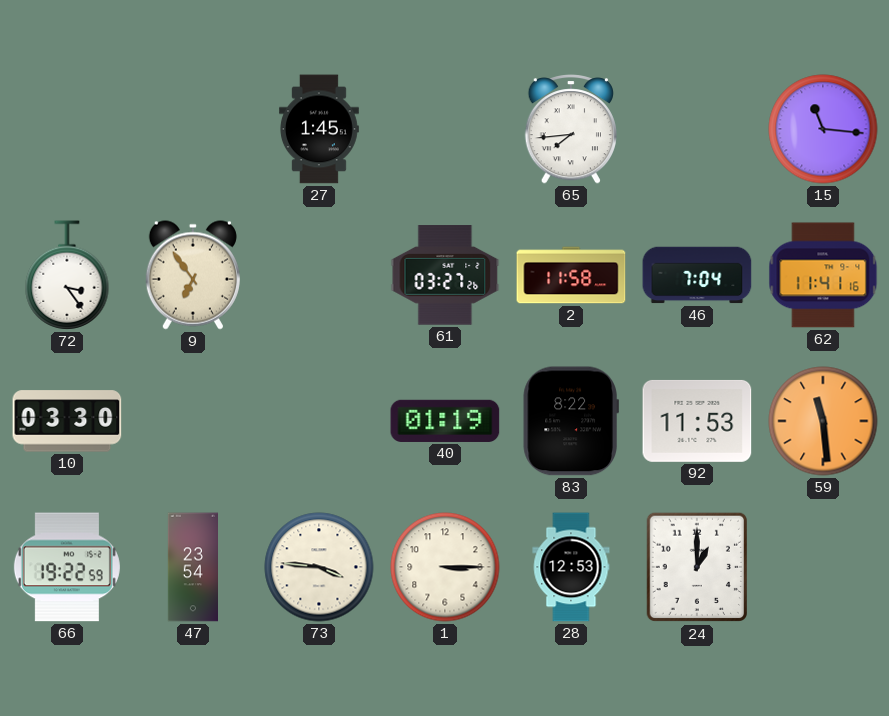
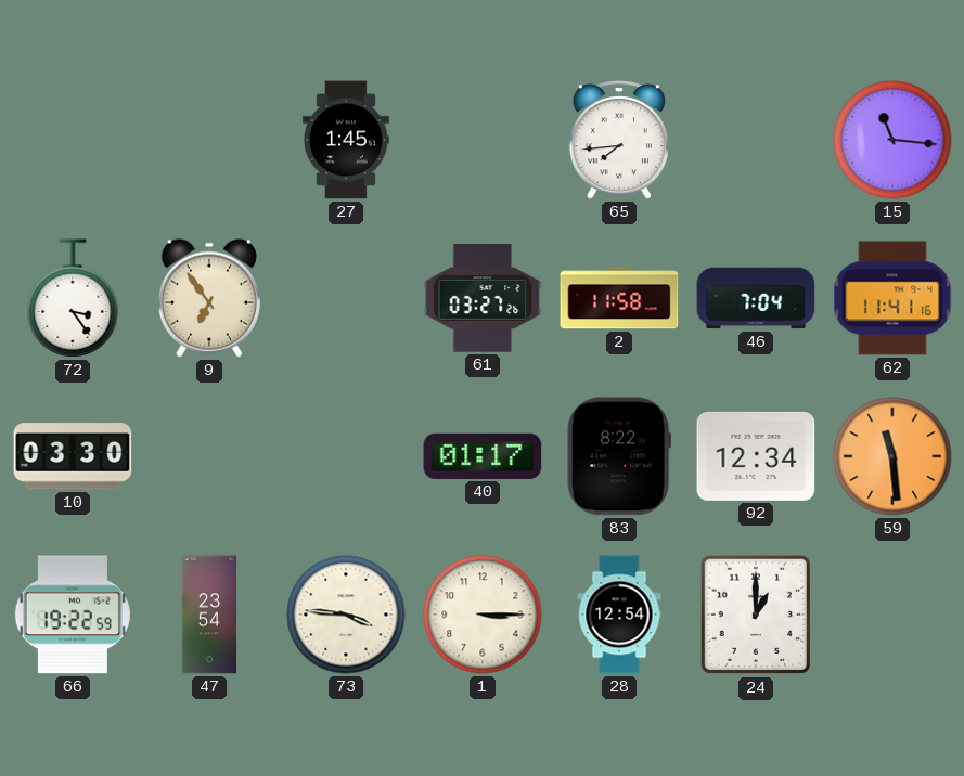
40: 01:19 -> 01:17
92: 11:53 -> 12:34
28: 12:53 -> 12:54
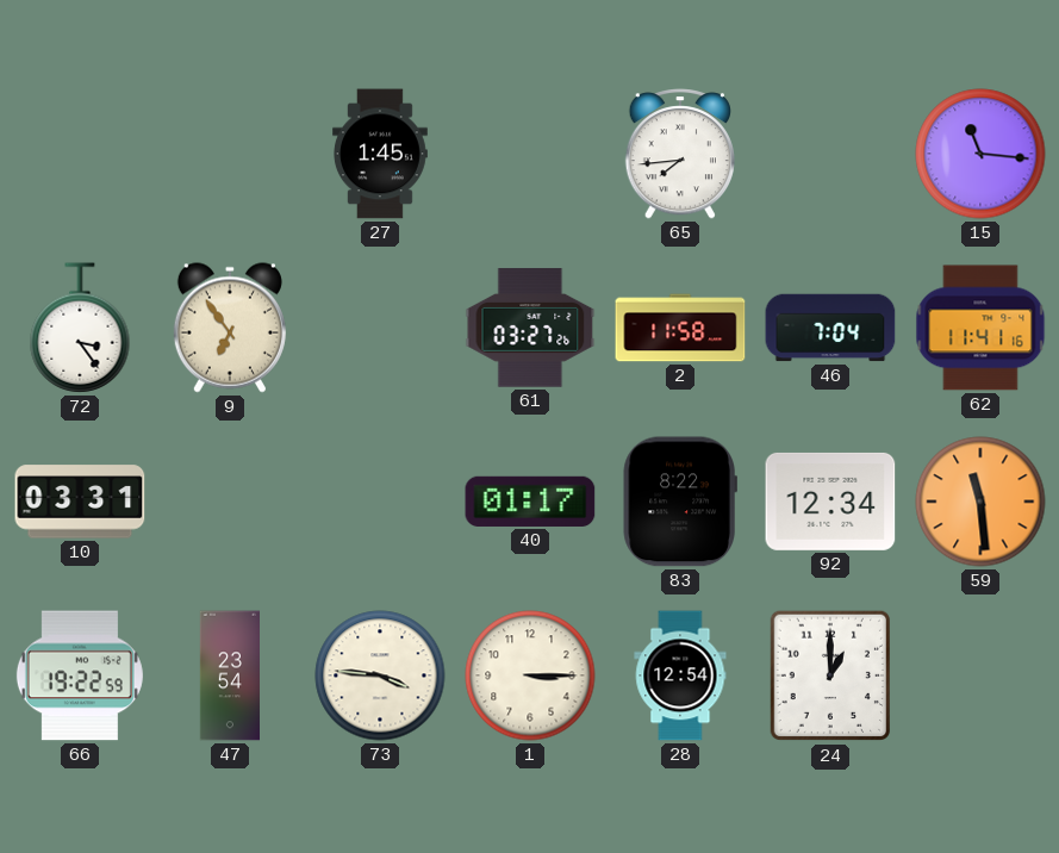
10: 03:30 -> 03:31
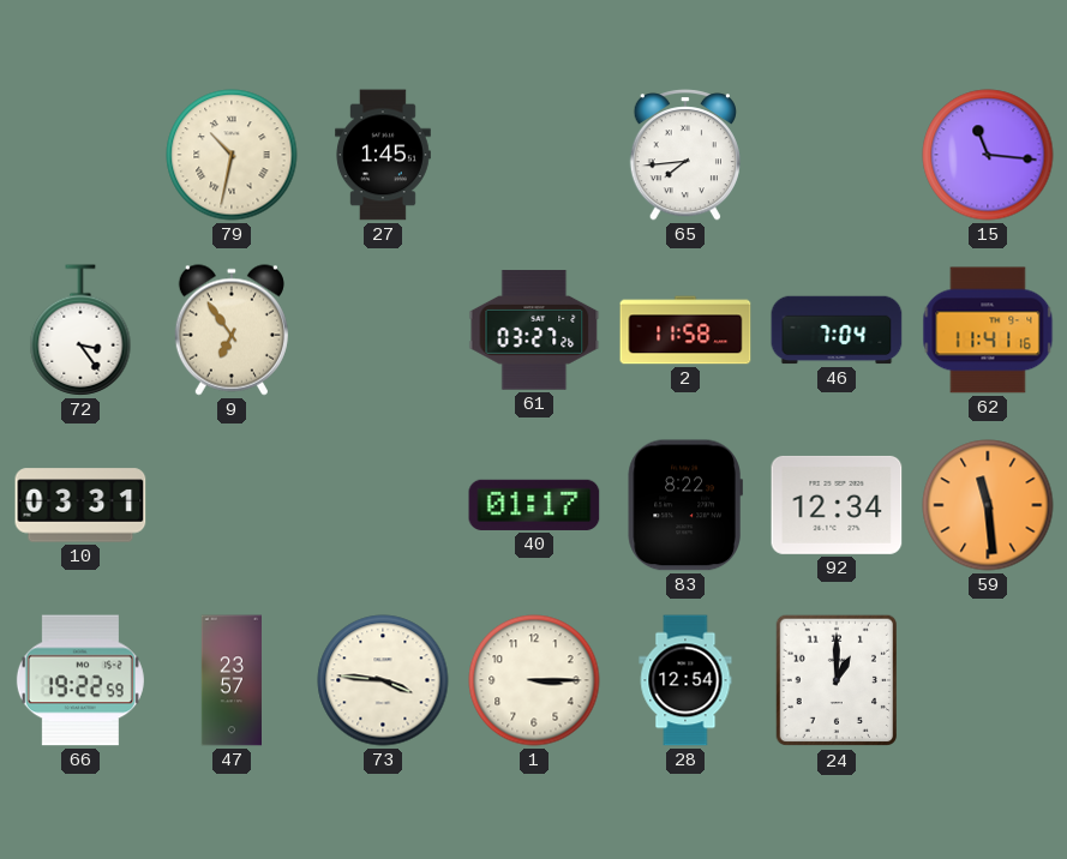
79: none -> 10:32
47: 23:54 -> 23:57
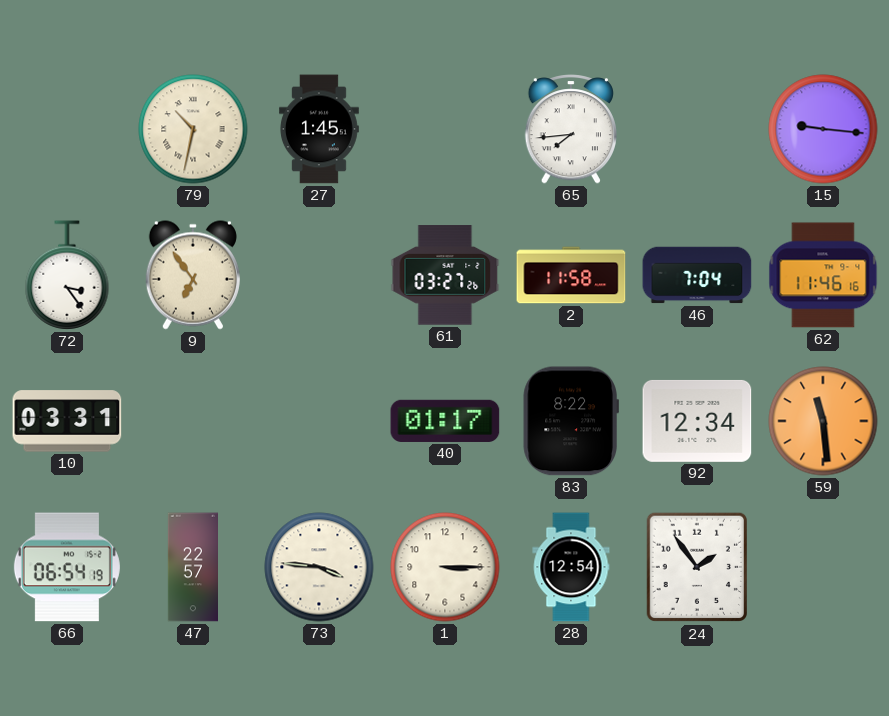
15: 11:16 -> 9:16
62: 11:41 -> 11:46
66: 19:22 -> 06:54
47: 23:57 -> 22:57
24: 1:00 -> 1:54
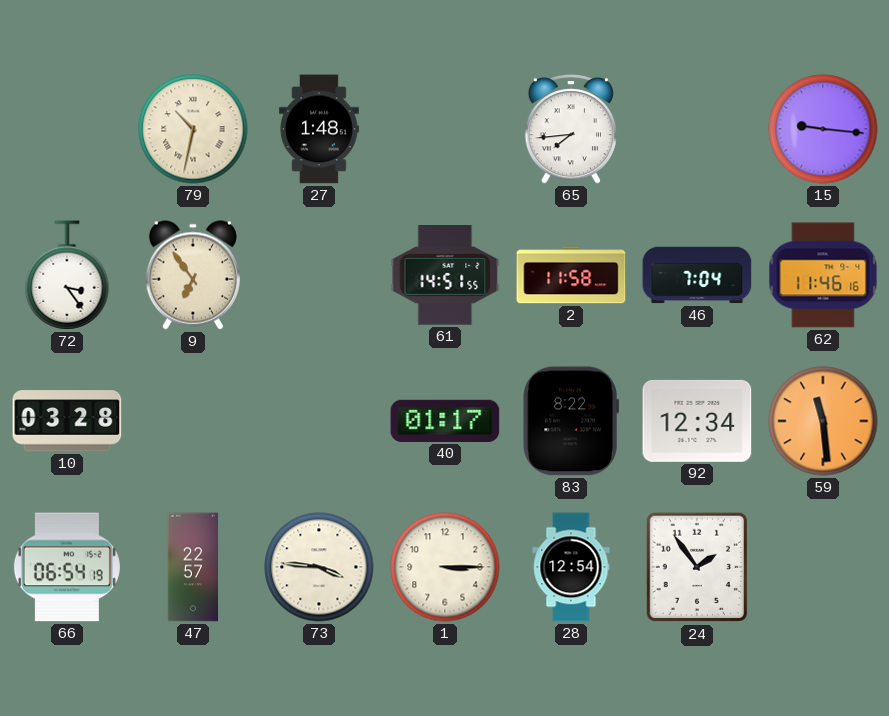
27: 1:45 -> 1:48
61: 03:27 -> 14:51
10: 03:31 -> 03:28
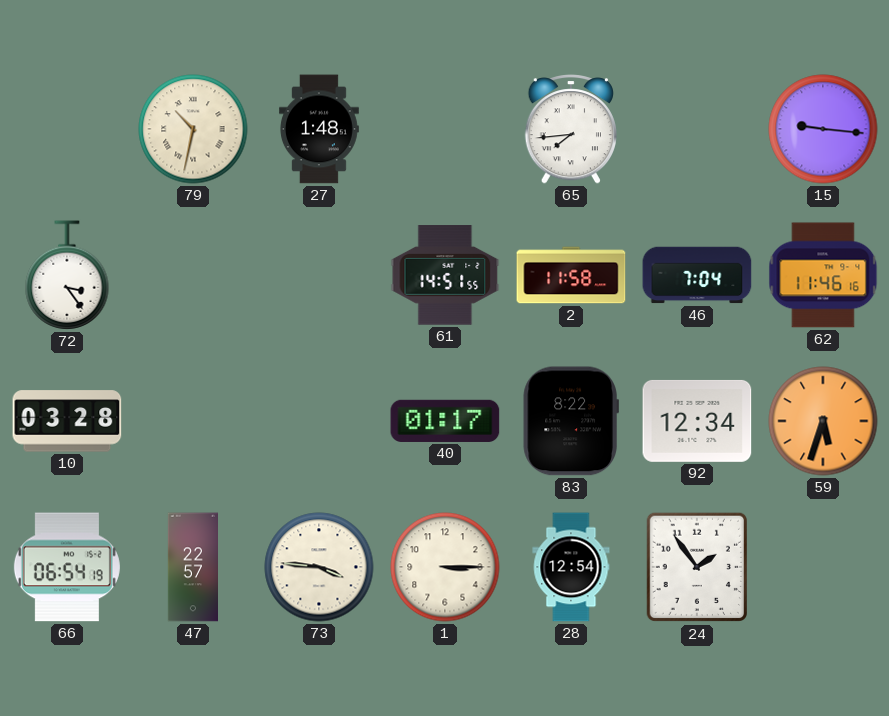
9: 6:54 -> none
59: 11:29 -> 5:33
